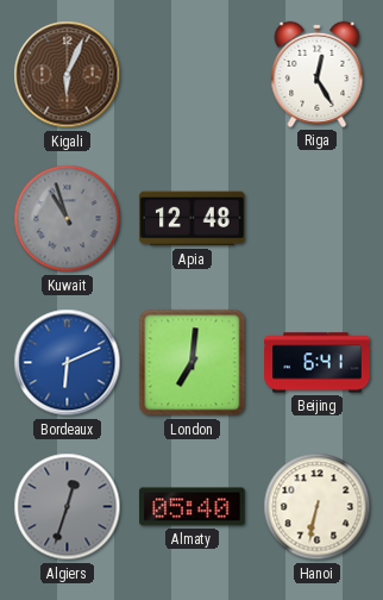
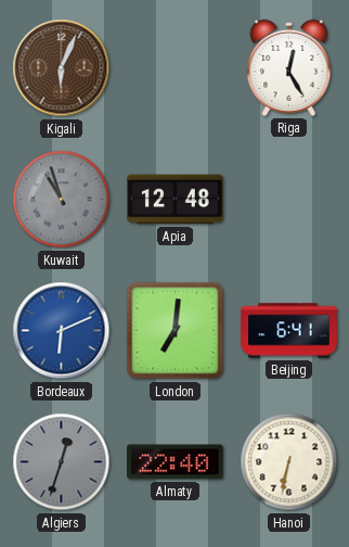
Almaty: 05:40 -> 22:40
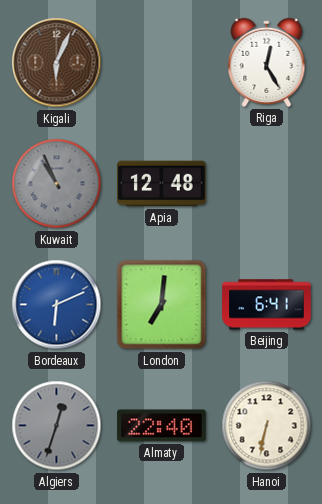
Kuwait: 10:57 -> 10:56
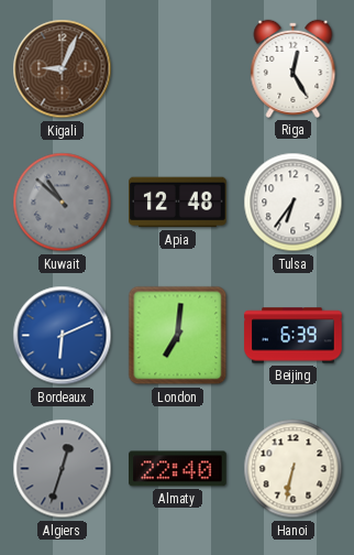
Kigali: 6:04 -> 9:04
Kuwait: 10:56 -> 10:52
Tulsa: none -> 6:36
Beijing: 6:41 -> 6:39
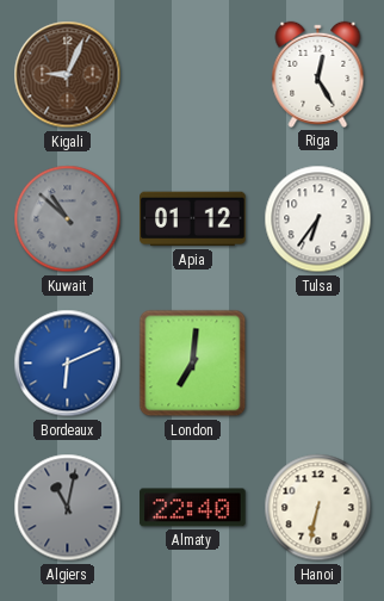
Apia: 12:48 -> 01:12
Beijing: 6:39 -> none
Algiers: 12:33 -> 11:02
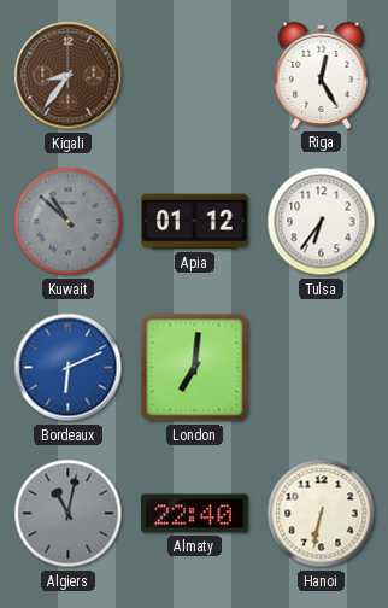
Kigali: 9:04 -> 8:36
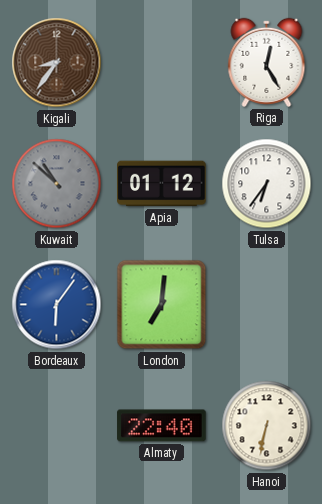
Bordeaux: 6:11 -> 6:06
Algiers: 11:02 -> none
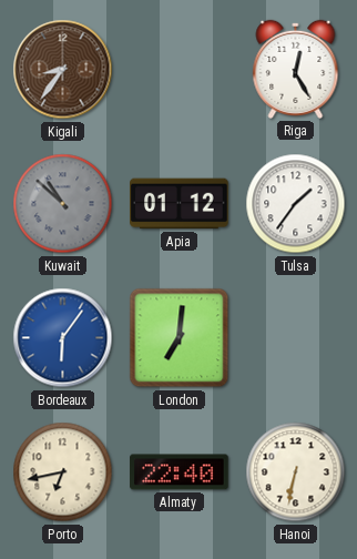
Tulsa: 6:36 -> 1:36
Porto: none -> 6:43
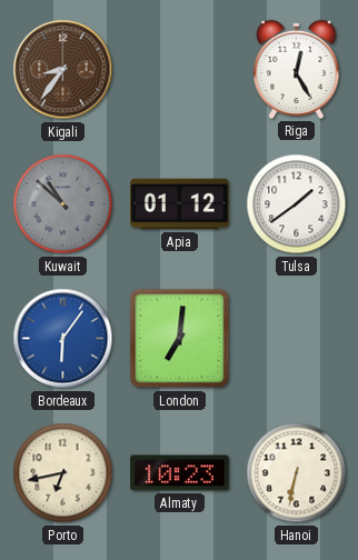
Tulsa: 1:36 -> 1:39
Almaty: 22:40 -> 10:23
